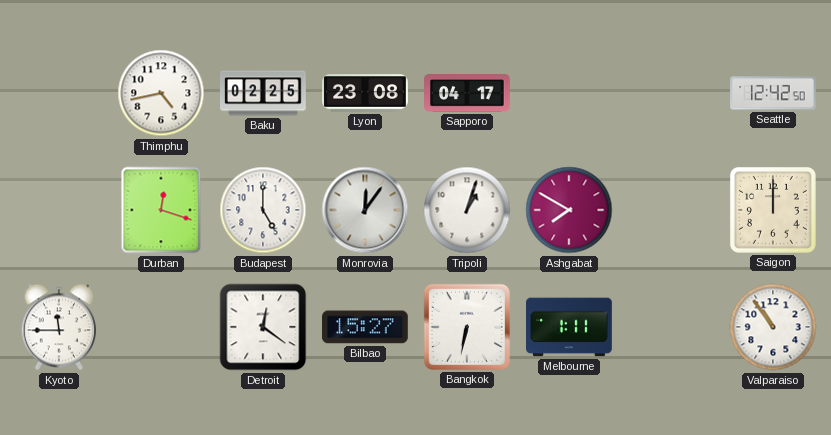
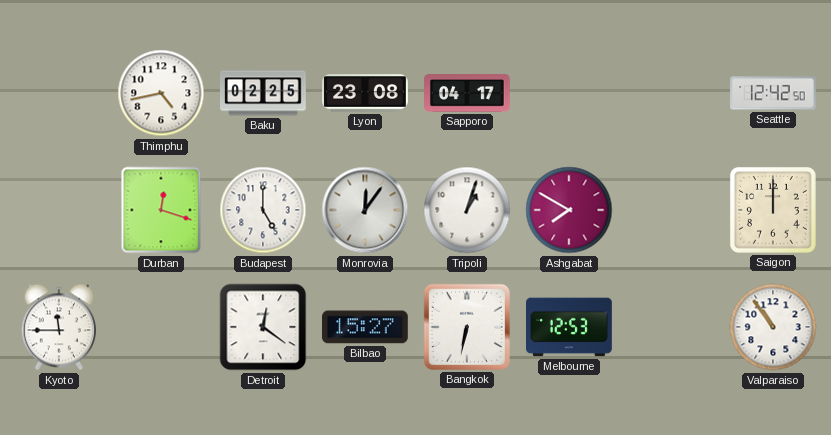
Melbourne: 1:11 -> 12:53
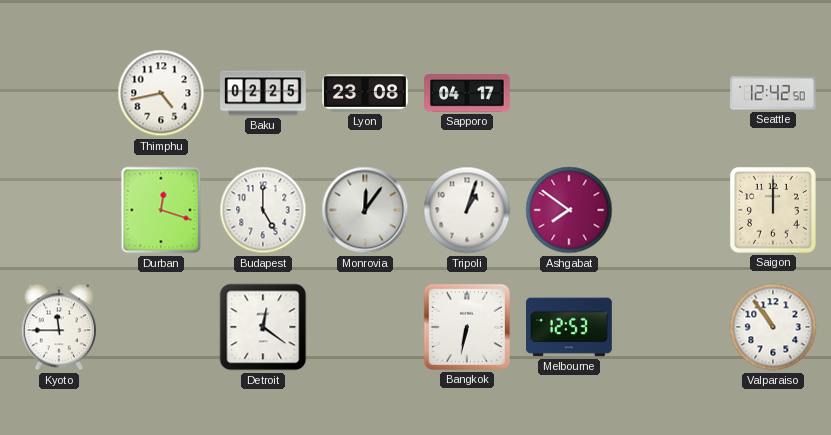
Ashgabat: 7:50 -> 7:51
Bilbao: 15:27 -> none
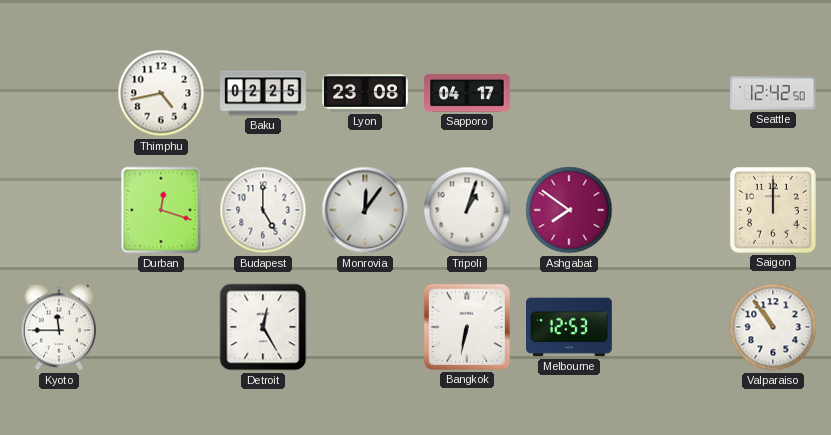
Detroit: 12:21 -> 12:25
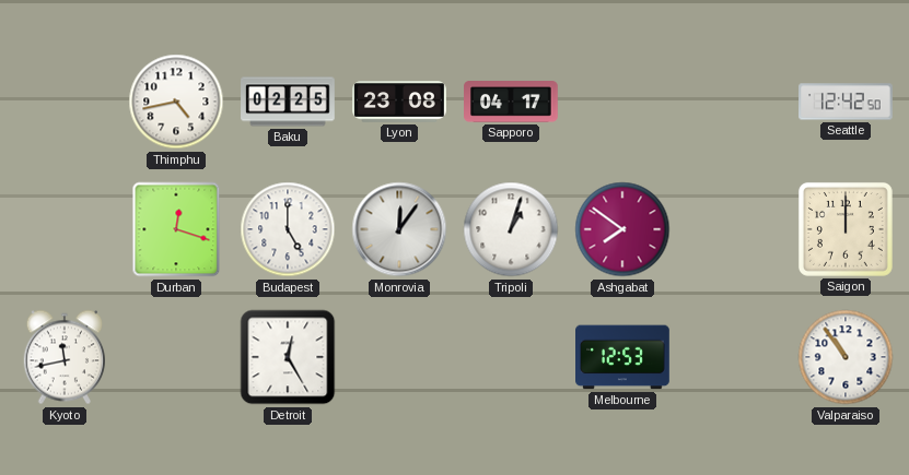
Kyoto: 11:45 -> 11:43
Bangkok: 6:32 -> none
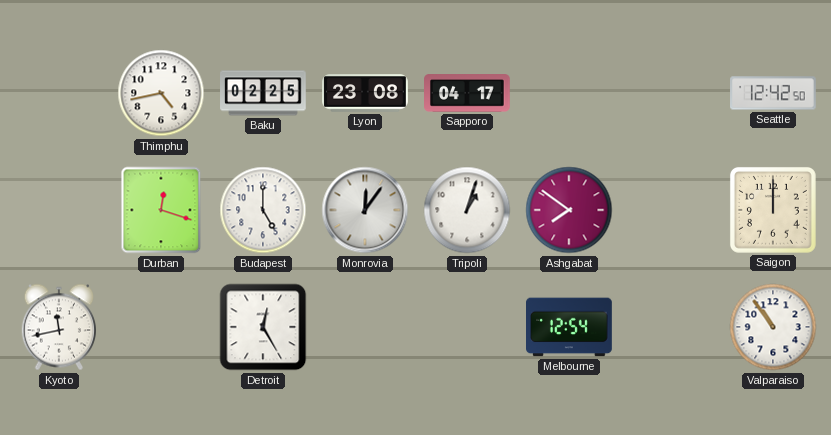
Melbourne: 12:53 -> 12:54
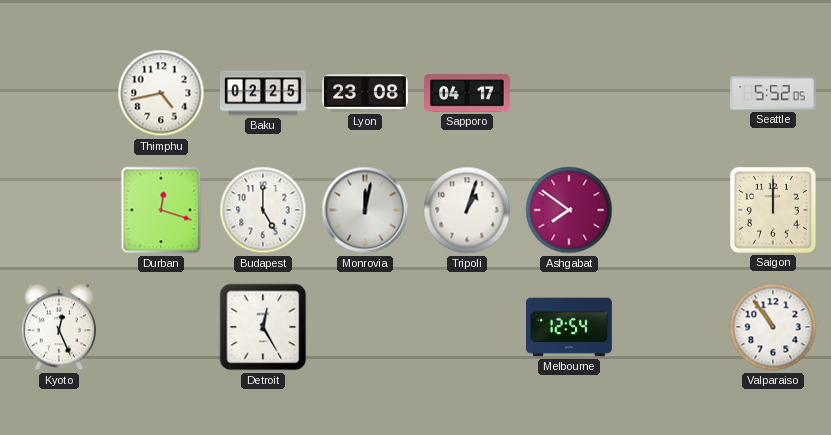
Seattle: 12:42 -> 5:52
Monrovia: 12:06 -> 12:02
Kyoto: 11:43 -> 12:26
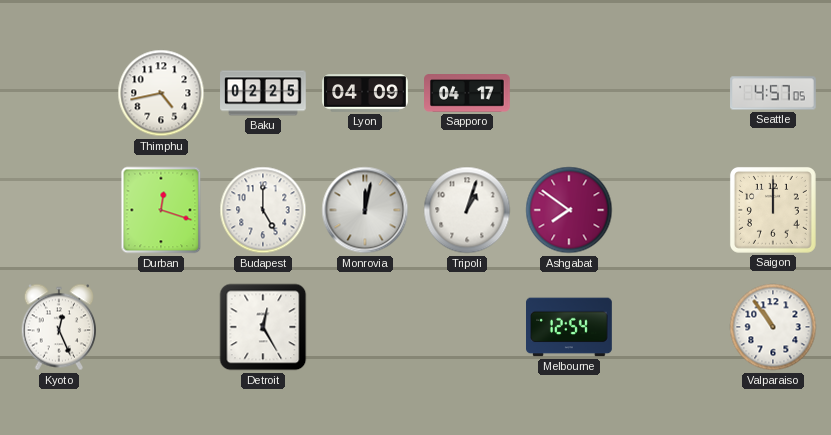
Lyon: 23:08 -> 04:09
Seattle: 5:52 -> 4:57
